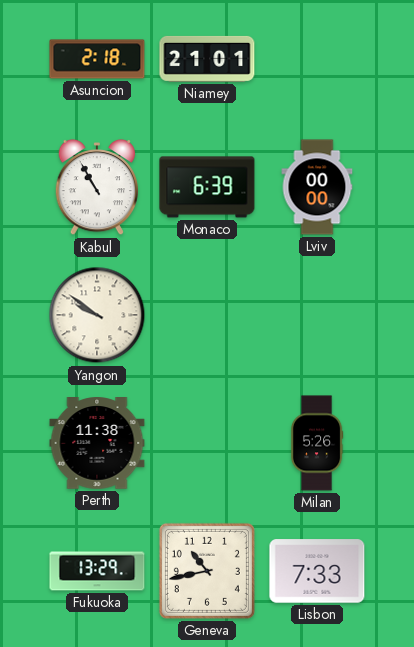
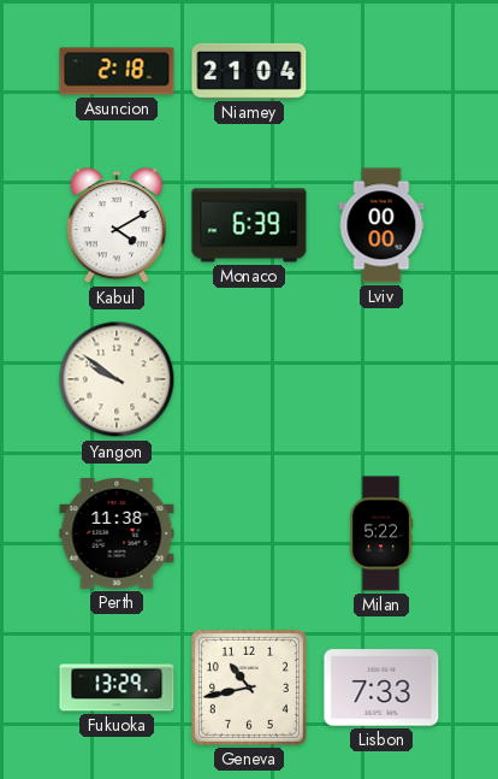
Niamey: 21:01 -> 21:04
Kabul: 10:55 -> 4:10
Milan: 5:26 -> 5:22
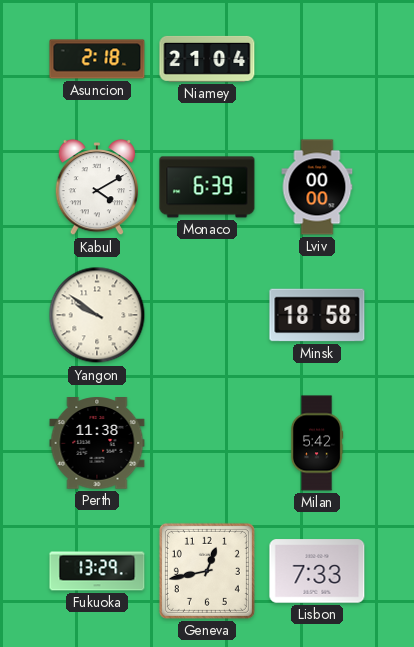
Minsk: none -> 18:58
Milan: 5:22 -> 5:42
Geneva: 10:43 -> 12:43
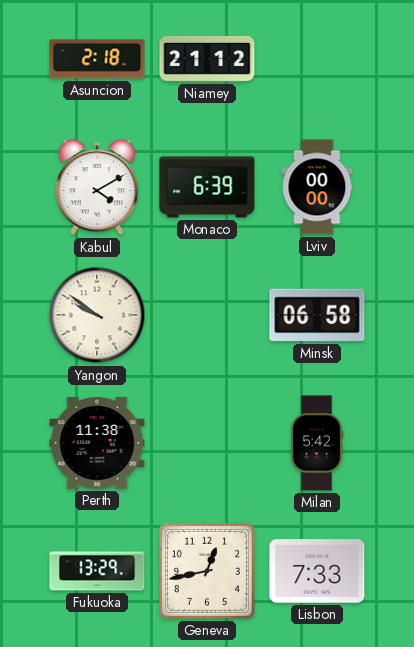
Niamey: 21:04 -> 21:12
Minsk: 18:58 -> 06:58
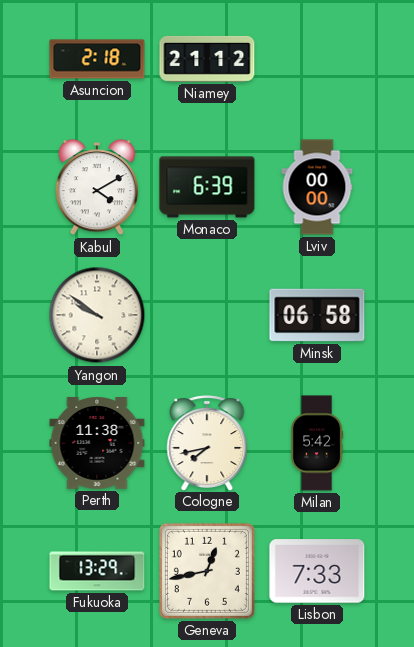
Cologne: none -> 7:43
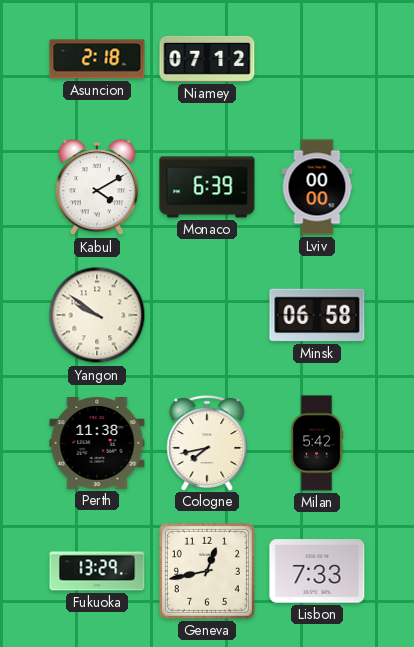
Niamey: 21:12 -> 07:12
